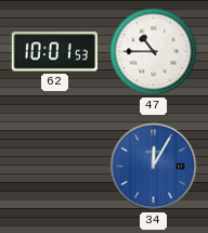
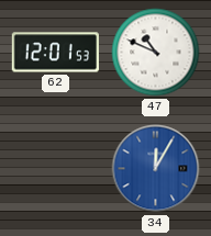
62: 10:01 -> 12:01
47: 10:45 -> 10:49
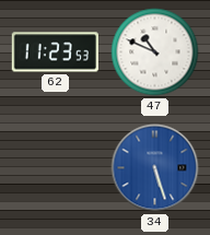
62: 12:01 -> 11:23
34: 12:05 -> 5:27
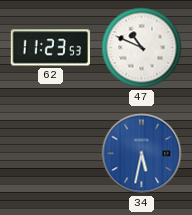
34: 5:27 -> 5:32
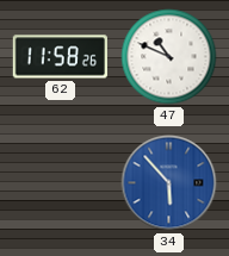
62: 11:23 -> 11:58
34: 5:32 -> 5:53
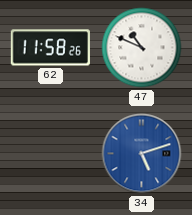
34: 5:53 -> 5:12
